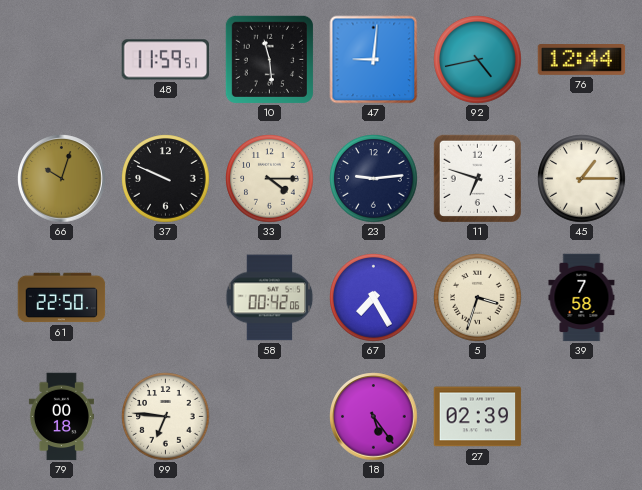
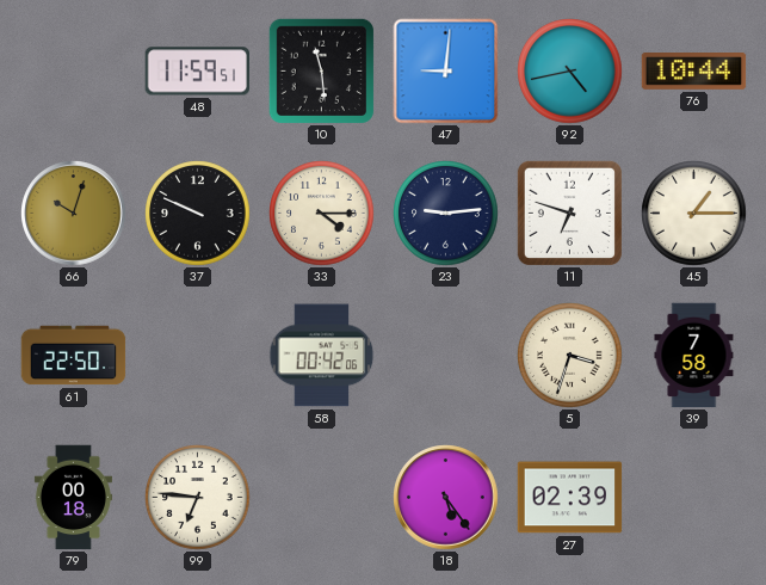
76: 12:44 -> 10:44
67: 7:25 -> none
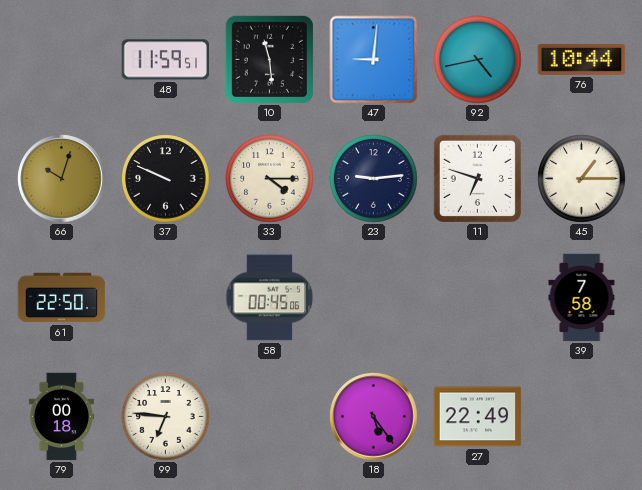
58: 00:42 -> 00:45
5: 3:33 -> none
27: 02:39 -> 22:49
